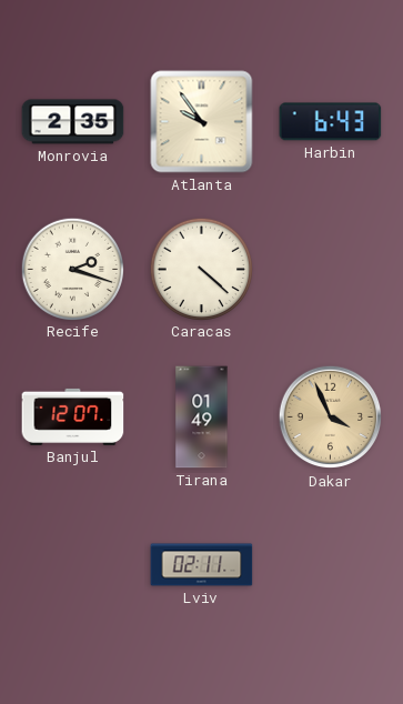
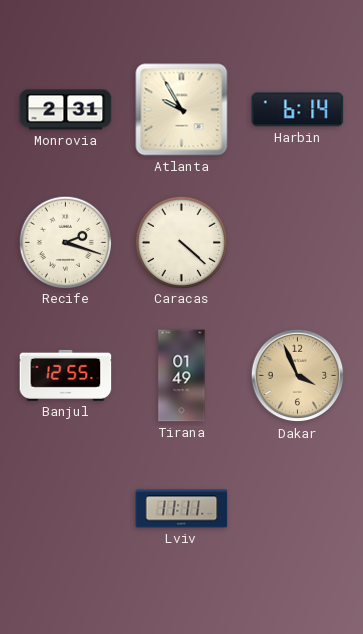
Monrovia: 2:35 -> 2:31
Atlanta: 9:54 -> 9:55
Harbin: 6:43 -> 6:14
Banjul: 12:07 -> 12:55
Lviv: 02:11 -> 11:11
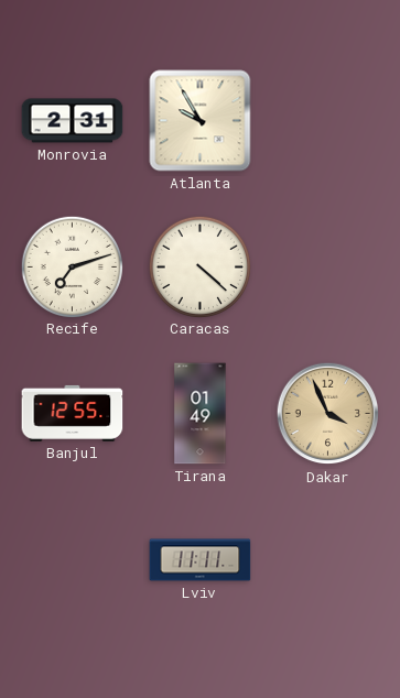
Harbin: 6:14 -> none
Recife: 2:18 -> 7:12
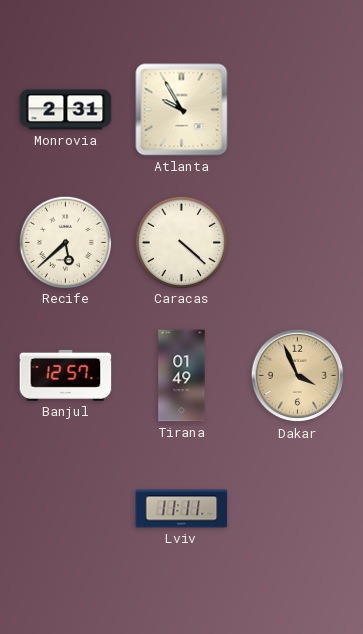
Recife: 7:12 -> 5:38
Banjul: 12:55 -> 12:57
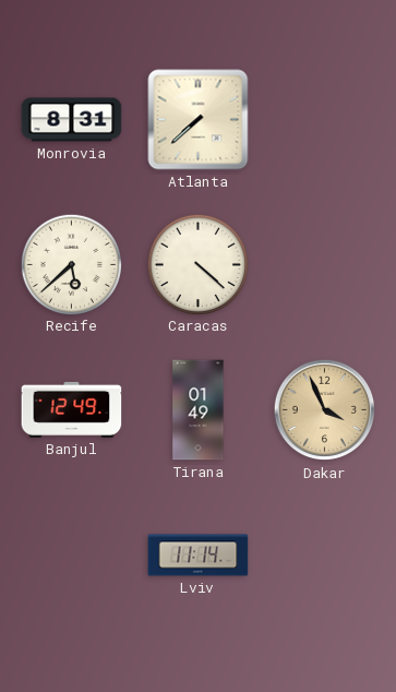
Monrovia: 2:31 -> 8:31
Atlanta: 9:55 -> 7:38
Banjul: 12:57 -> 12:49
Lviv: 11:11 -> 11:14
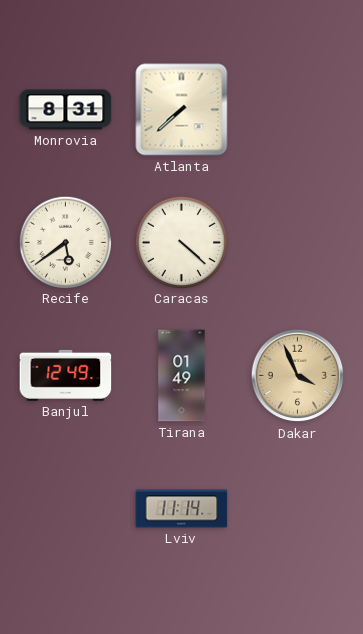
Recife: 5:38 -> 5:39
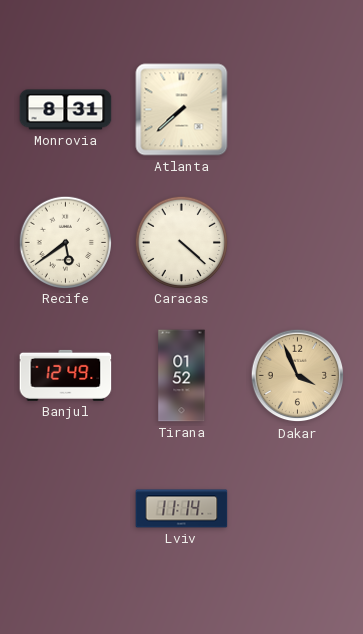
Tirana: 01:49 -> 01:52
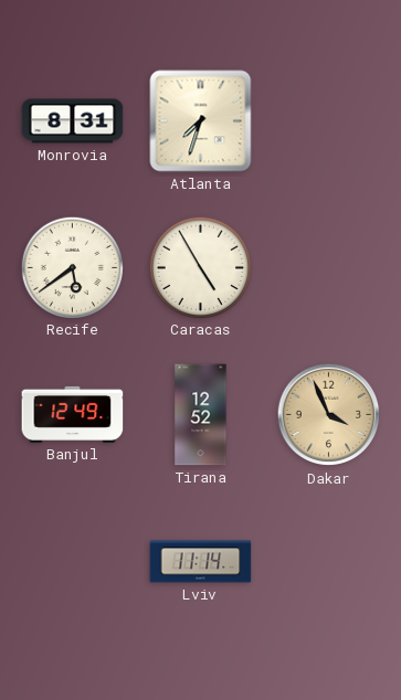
Atlanta: 7:38 -> 7:33
Caracas: 4:22 -> 4:55
Tirana: 01:52 -> 12:52
